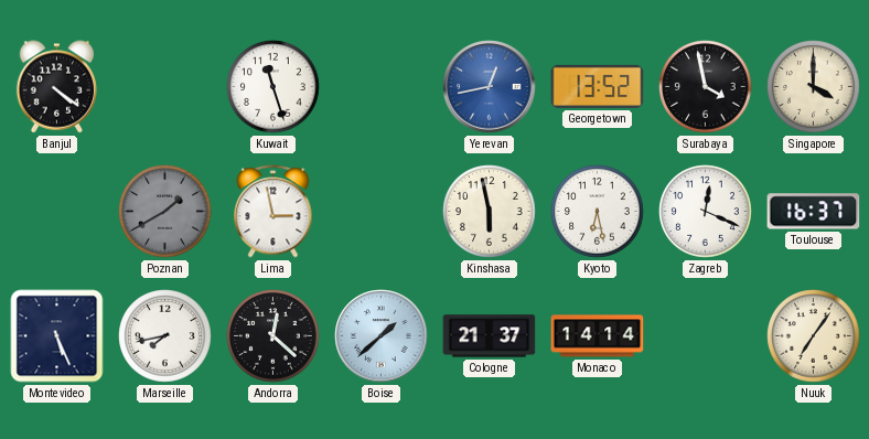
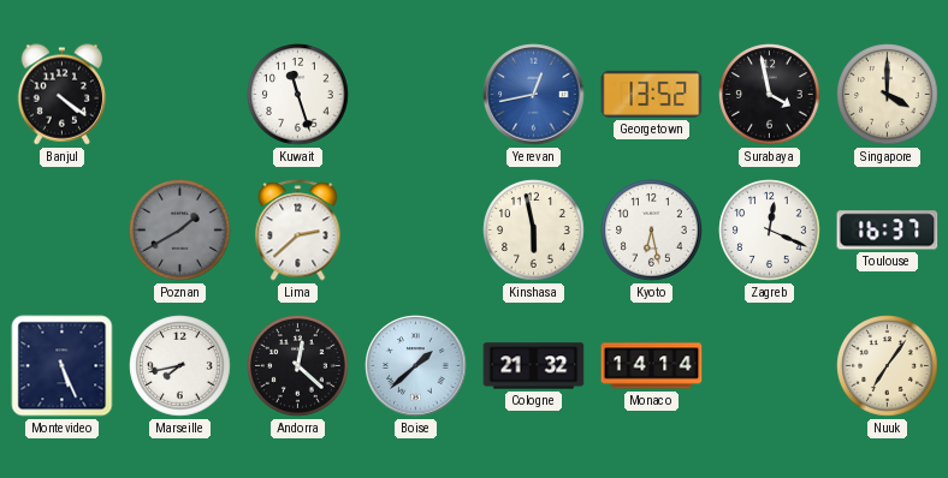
Lima: 2:58 -> 2:38
Cologne: 21:37 -> 21:32
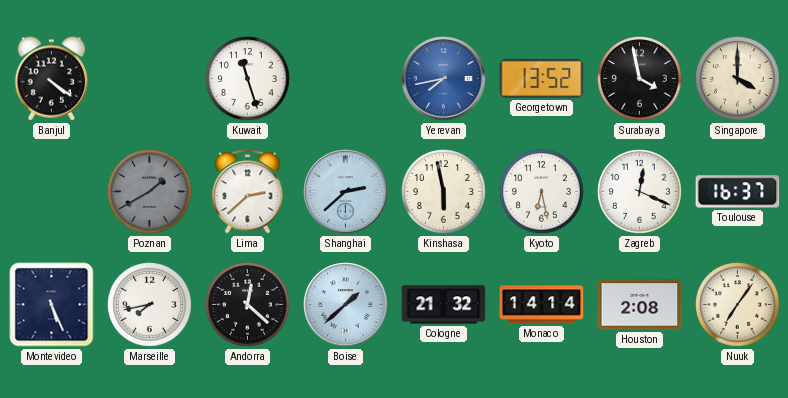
Yerevan: 12:43 -> 7:43
Shanghai: none -> 2:38
Houston: none -> 2:08
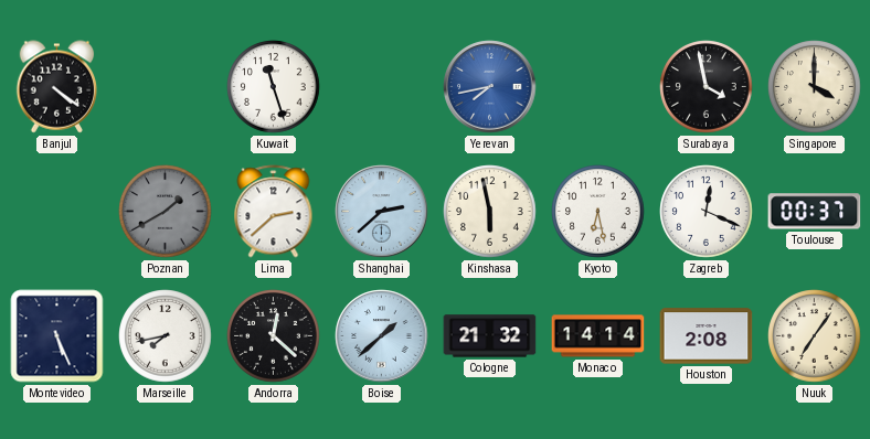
Georgetown: 13:52 -> none
Toulouse: 16:37 -> 00:37
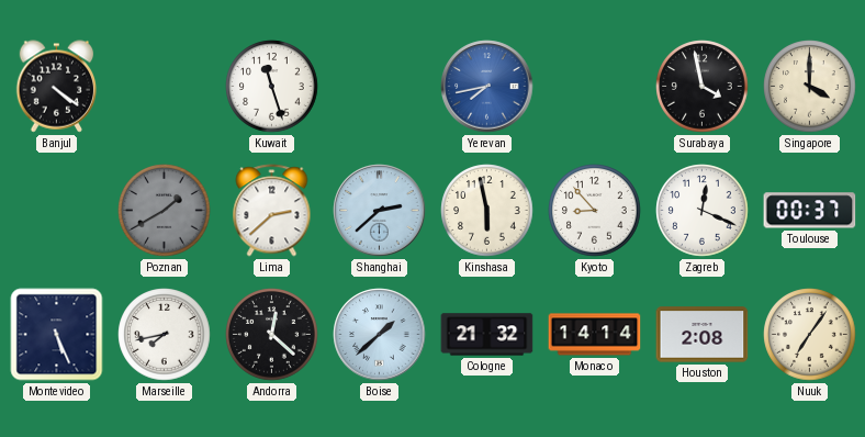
Kyoto: 6:28 -> 8:53
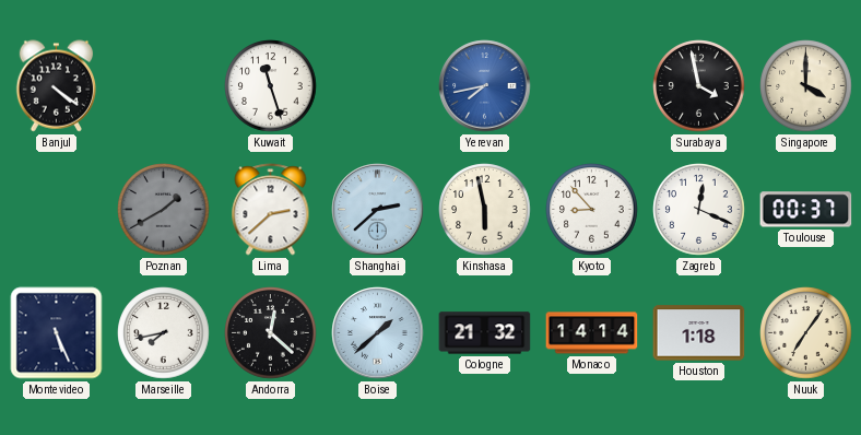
Houston: 2:08 -> 1:18
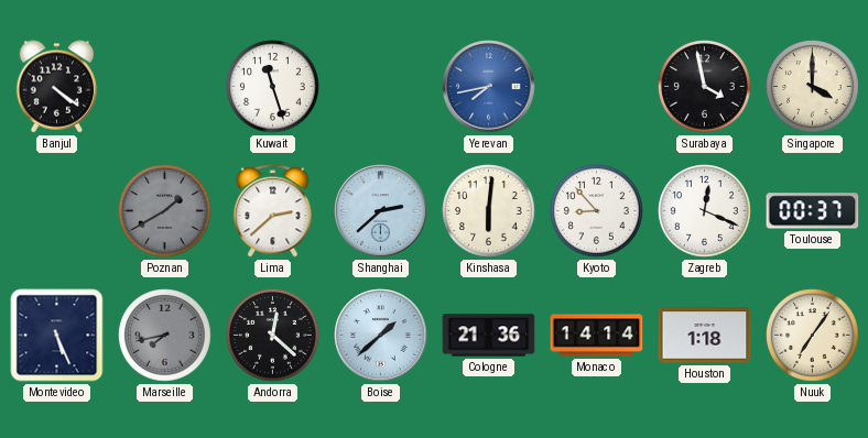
Kinshasa: 5:58 -> 6:01
Marseille dial: white -> grey
Cologne: 21:32 -> 21:36
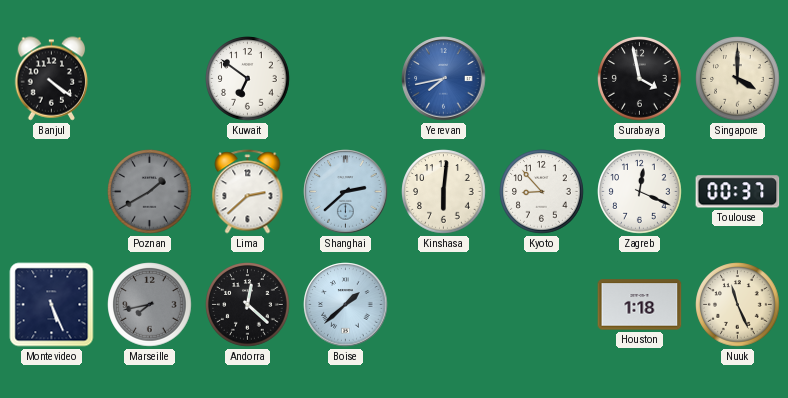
Kuwait: 11:27 -> 6:51
Cologne: 21:36 -> none
Monaco: 14:14 -> none
Nuuk: 7:06 -> 11:26
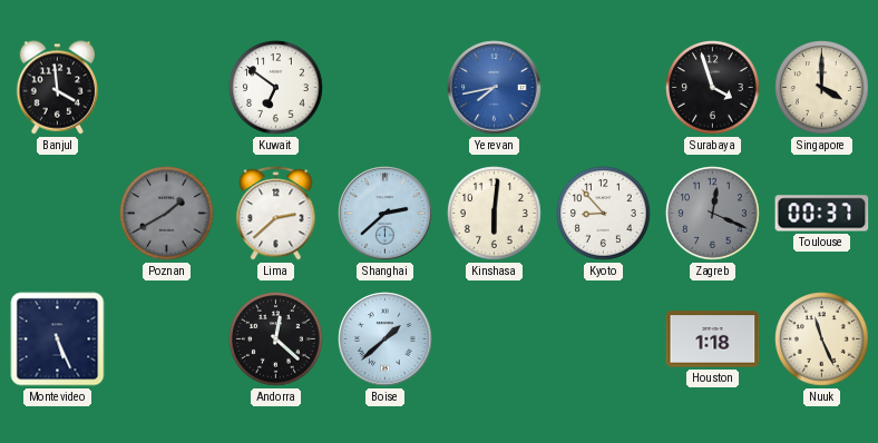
Banjul: 4:21 -> 3:59
Surabaya: 3:58 -> 3:57
Zagreb dial: white -> grey
Marseille: 7:43 -> none
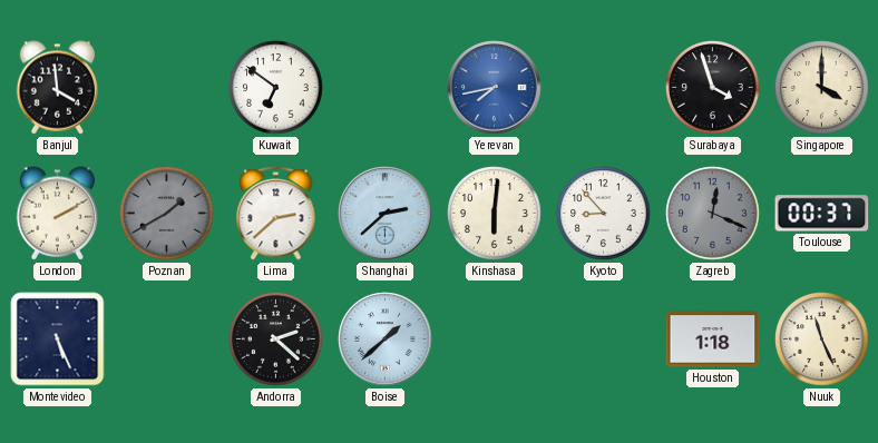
London: none -> 2:10
Andorra: 12:22 -> 2:22
